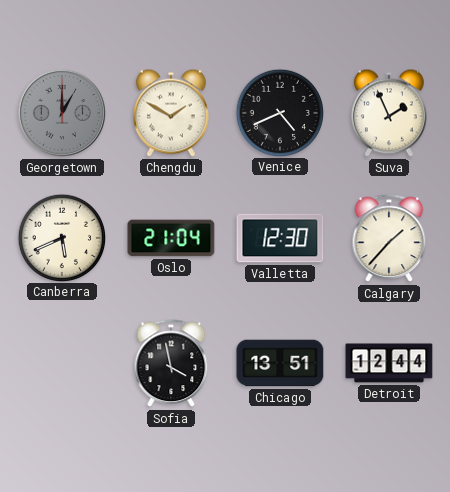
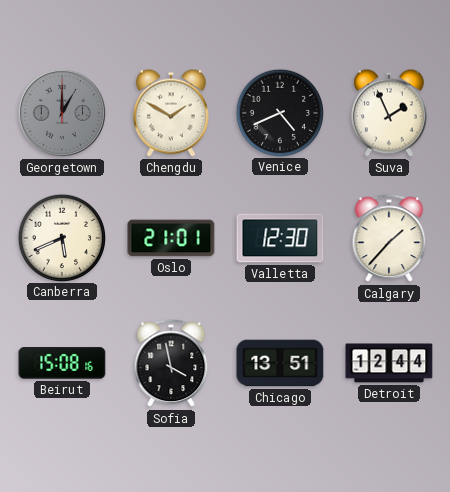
Oslo: 21:04 -> 21:01
Beirut: none -> 15:08
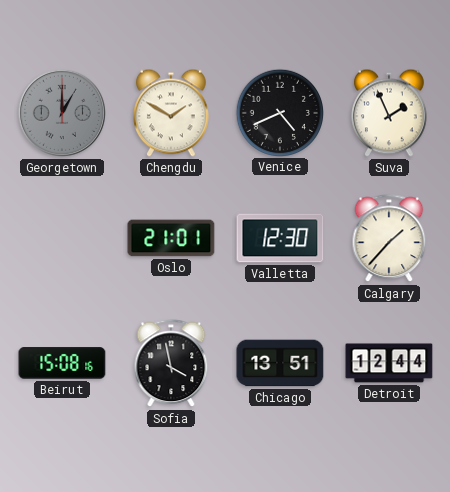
Canberra: 5:41 -> none
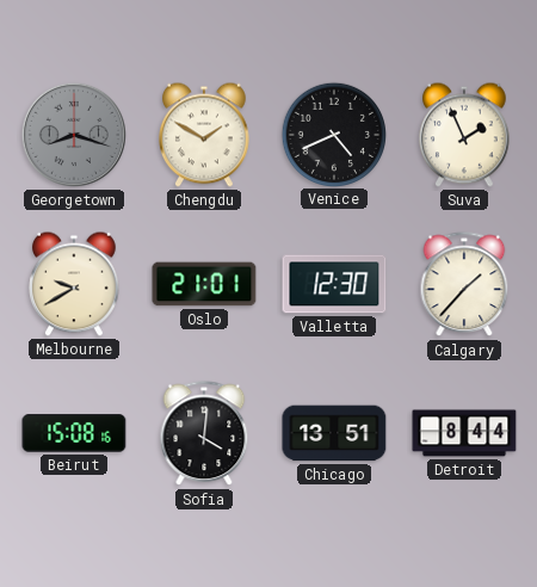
Georgetown: 1:00 -> 8:18
Melbourne: none -> 9:40
Sofia: 3:58 -> 4:01
Detroit: 12:44 -> 8:44
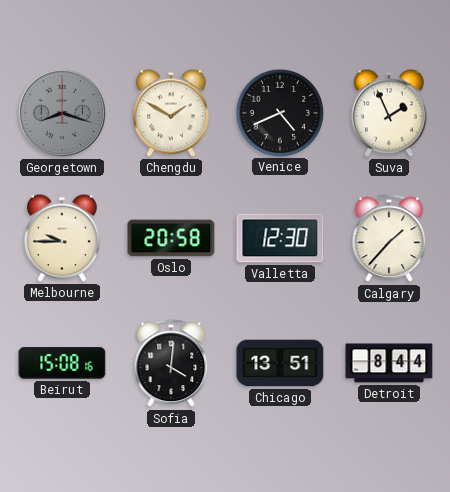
Melbourne: 9:40 -> 9:45
Oslo: 21:01 -> 20:58
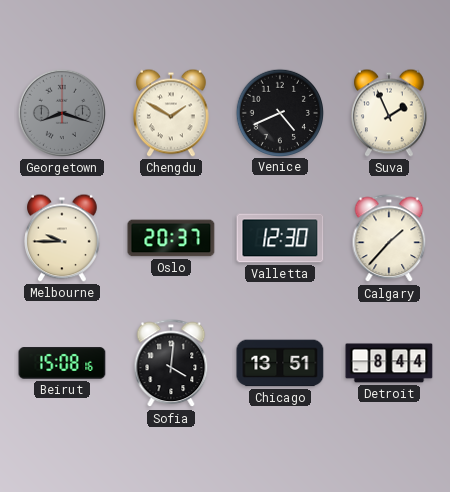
Oslo: 20:58 -> 20:37
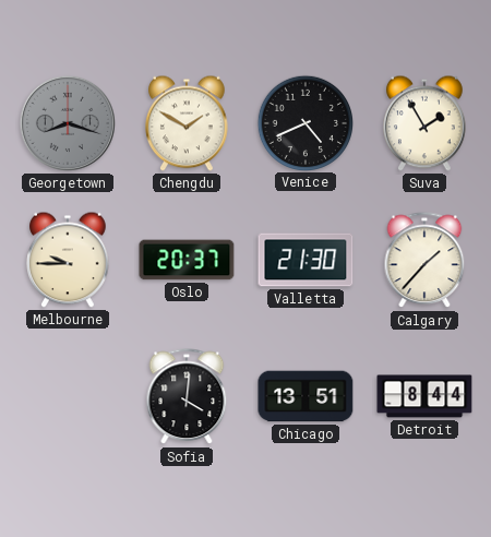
Suva: 1:56 -> 1:55
Valletta: 12:30 -> 21:30
Beirut: 15:08 -> none
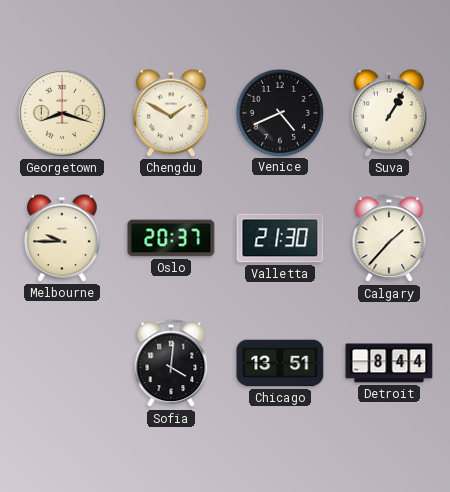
Georgetown dial: grey -> cream
Suva: 1:55 -> 1:05
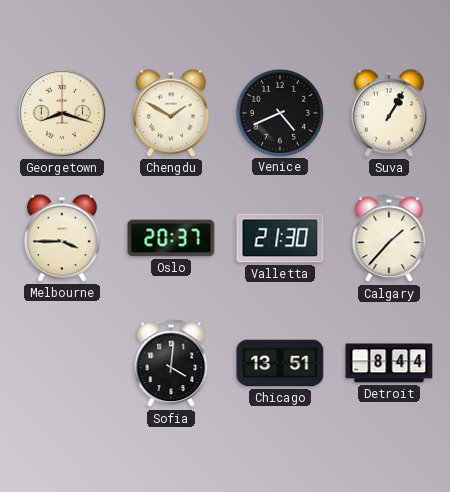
Melbourne: 9:45 -> 3:45
